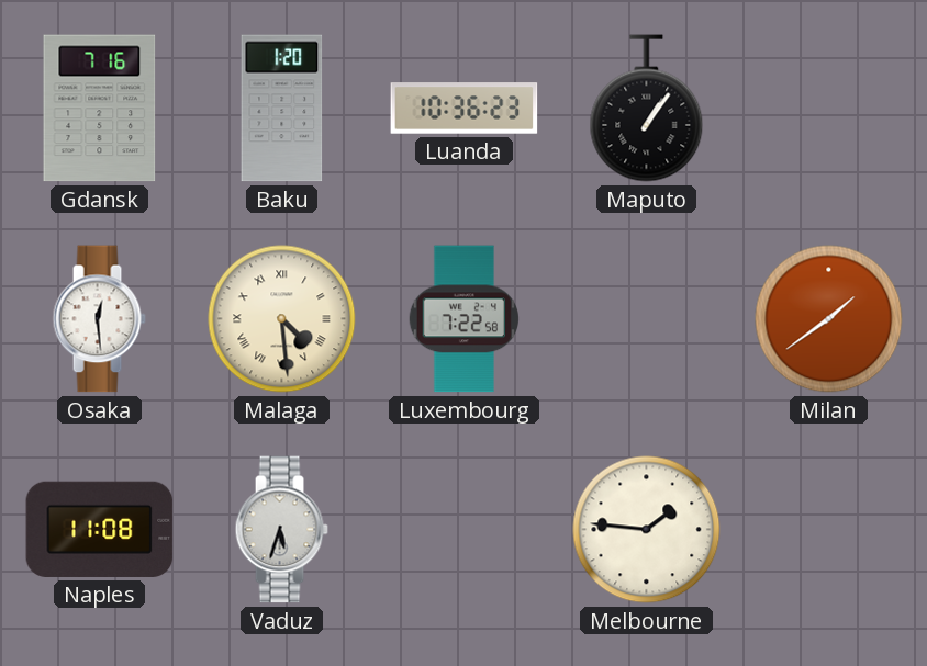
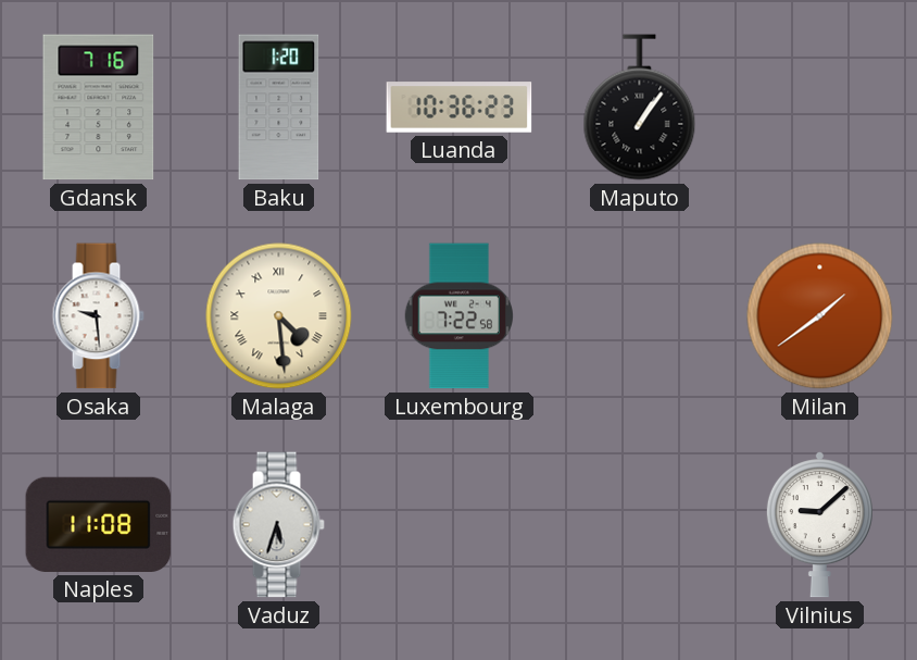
Osaka: 12:29 -> 9:29
Melbourne: 1:46 -> none
Vilnius: none -> 9:08
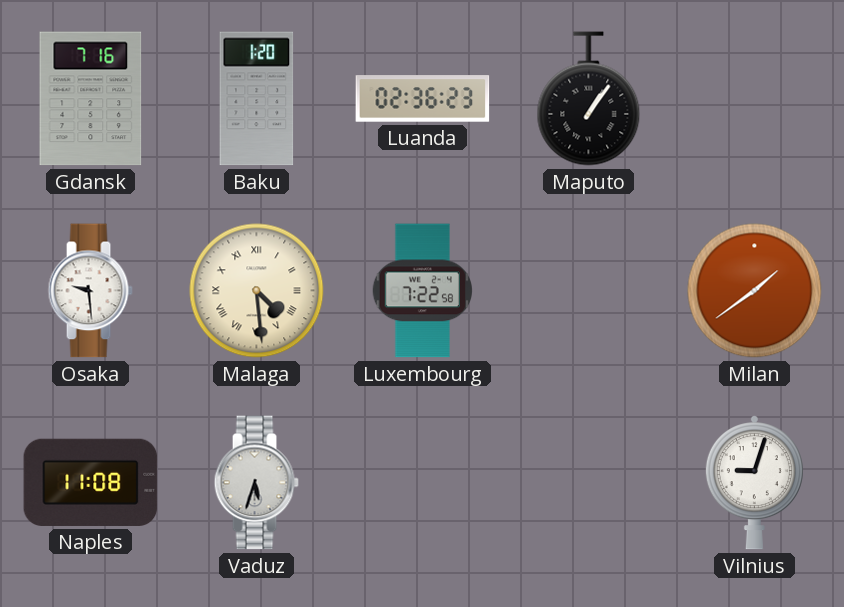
Luanda: 10:36 -> 02:36
Vilnius: 9:08 -> 9:03
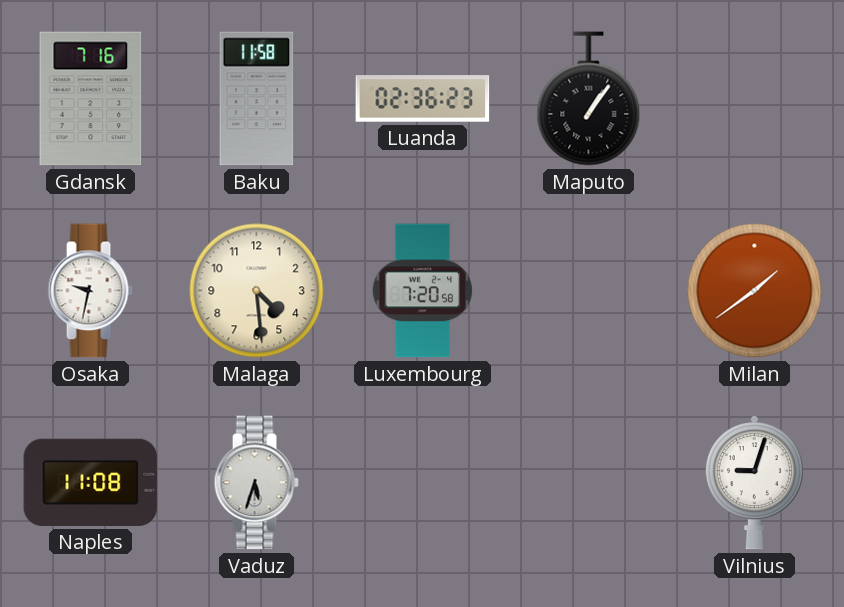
Baku: 1:20 -> 11:58
Osaka: 9:29 -> 9:32
Malaga numerals: Roman -> Arabic
Luxembourg: 7:22 -> 7:20
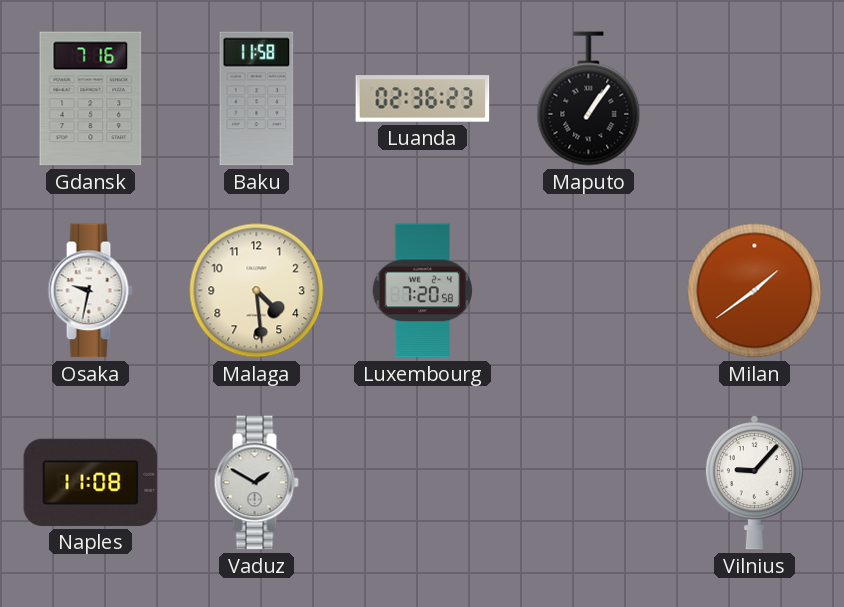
Vaduz: 5:33 -> 1:50
Vilnius: 9:03 -> 9:07
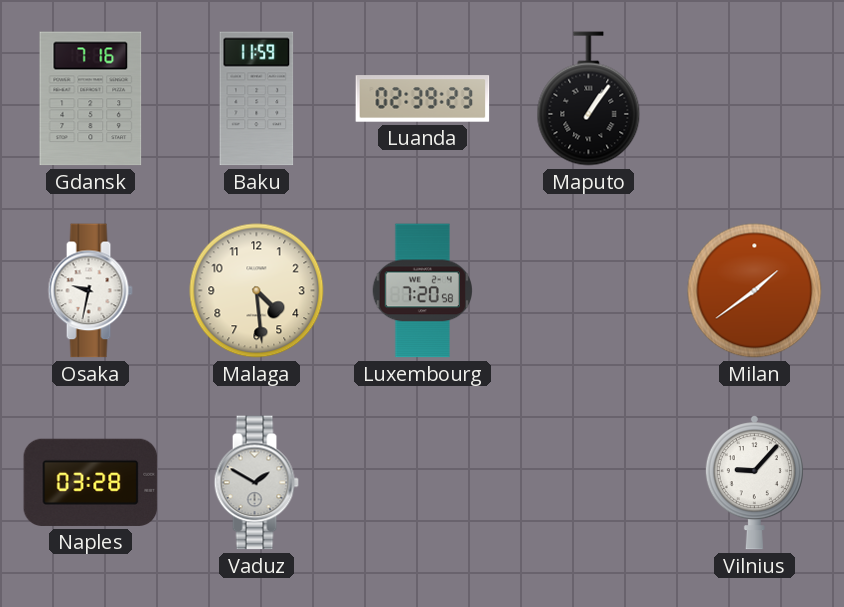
Baku: 11:58 -> 11:59
Luanda: 02:36 -> 02:39
Naples: 11:08 -> 03:28
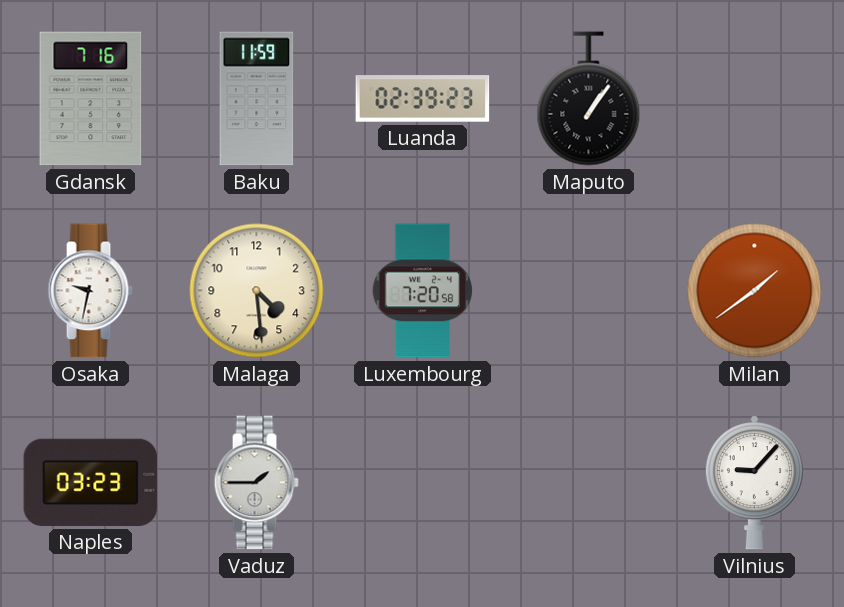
Naples: 03:28 -> 03:23
Vaduz: 1:50 -> 1:45
